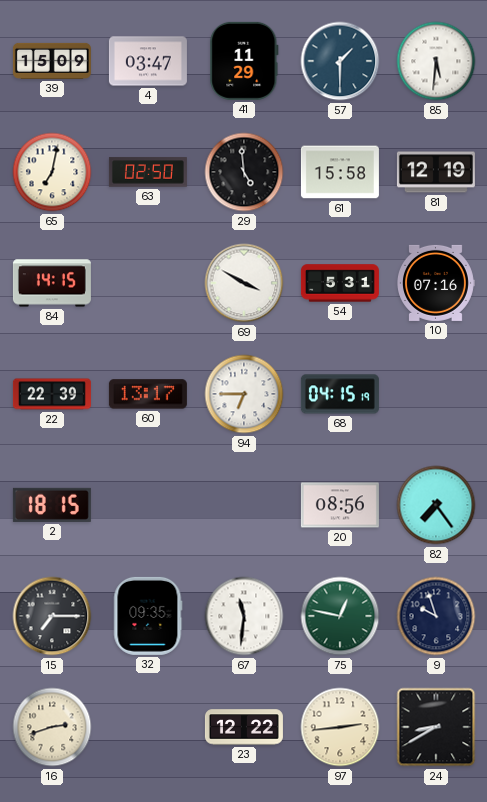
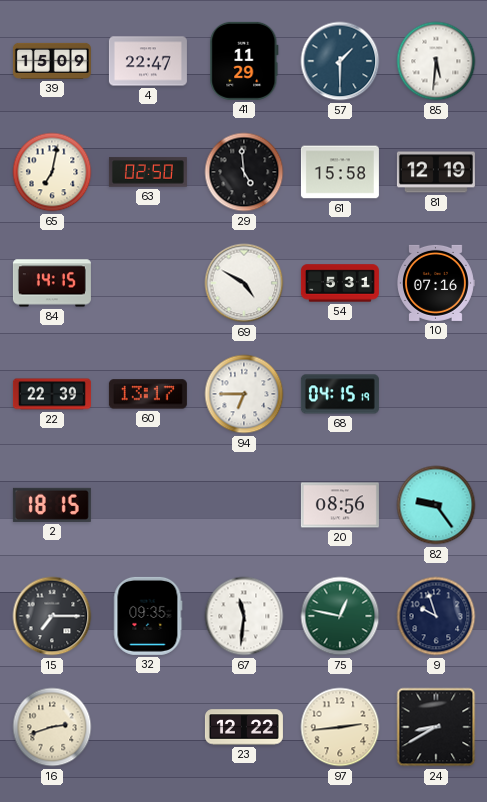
4: 03:47 -> 22:47
69: 3:50 -> 4:50
82: 7:24 -> 9:24
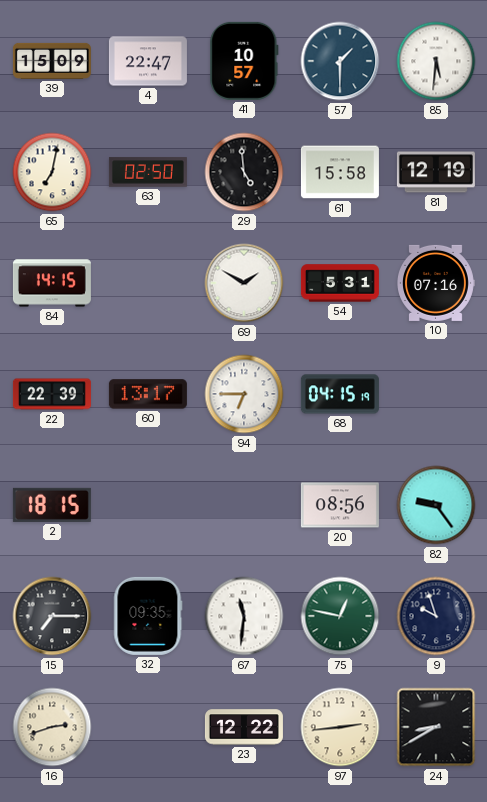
41: 11:29 -> 10:57
69: 4:50 -> 1:50
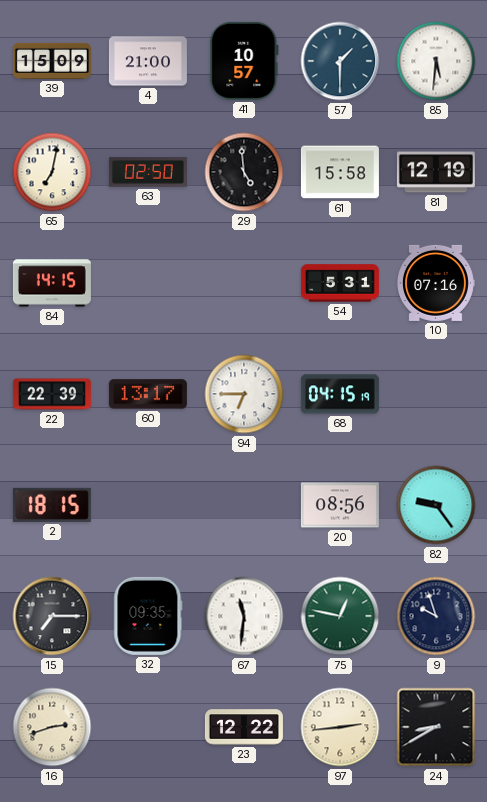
4: 22:47 -> 21:00
69: 1:50 -> none
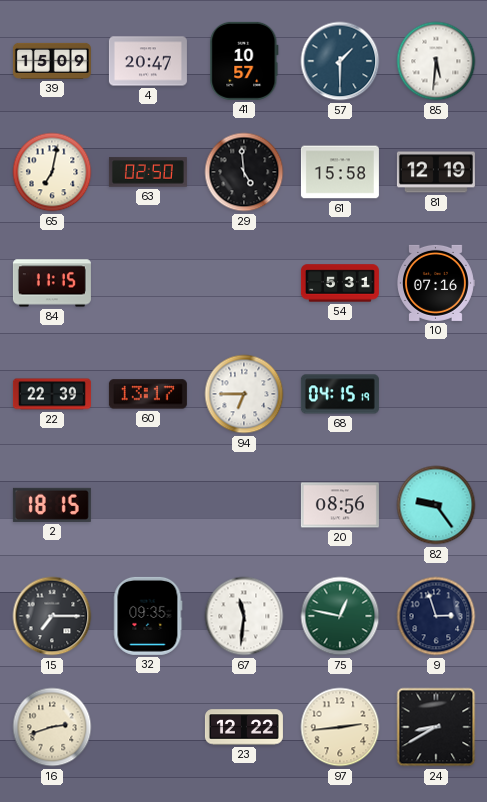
4: 21:00 -> 20:47
84: 14:15 -> 11:15
9: 9:57 -> 2:57
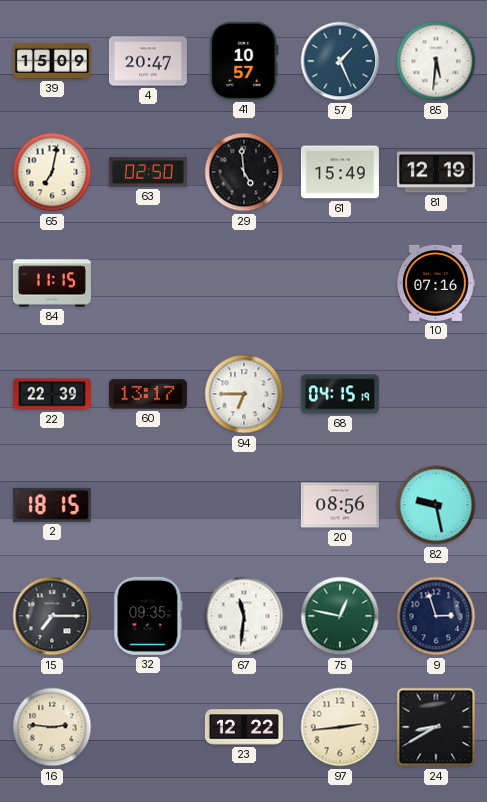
57: 1:30 -> 1:26
61: 15:58 -> 15:49
54: 5:31 -> none
82: 9:24 -> 9:28
16: 2:42 -> 2:46
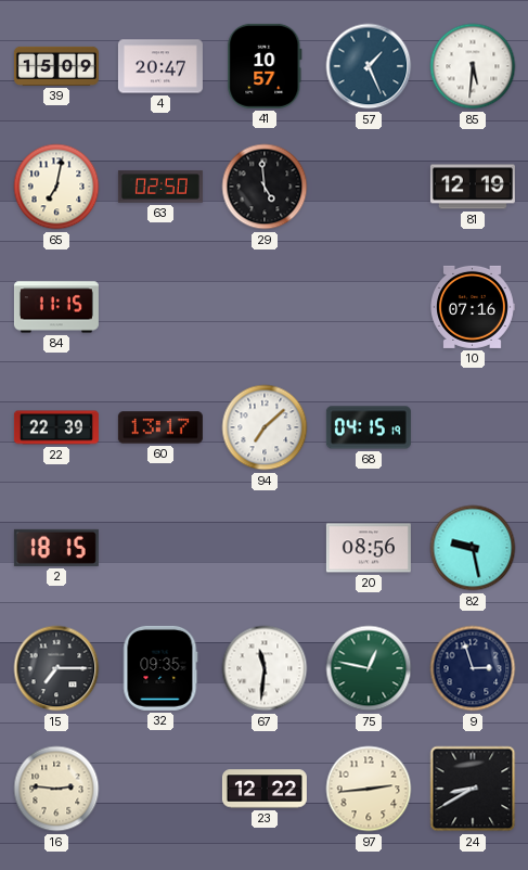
61: 15:49 -> none
94: 6:45 -> 7:08
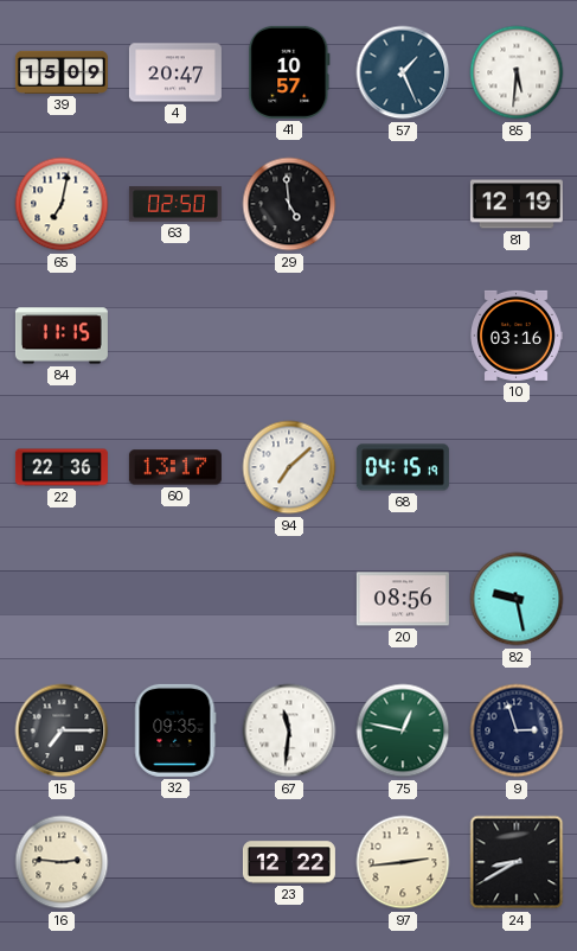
10: 07:16 -> 03:16
22: 22:39 -> 22:36
2: 18:15 -> none
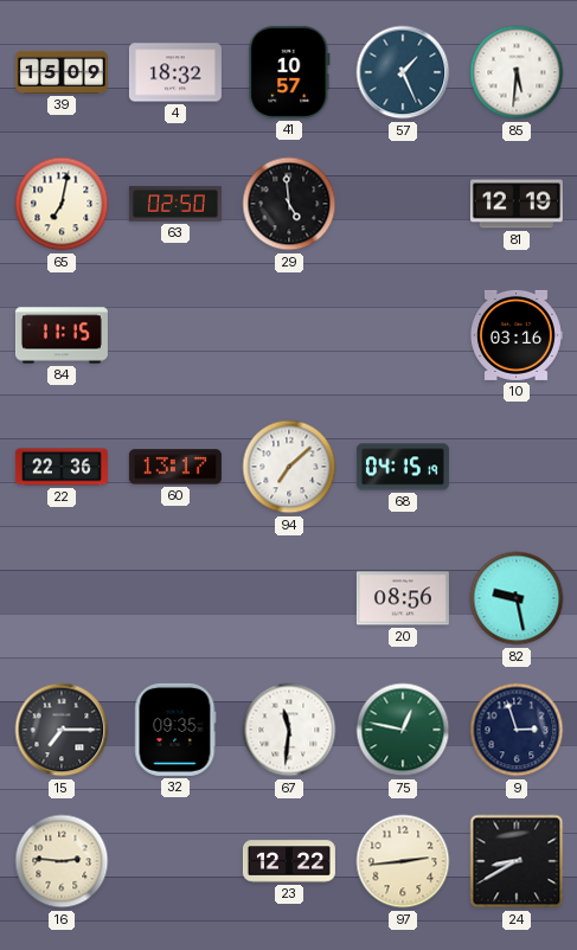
4: 20:47 -> 18:32
